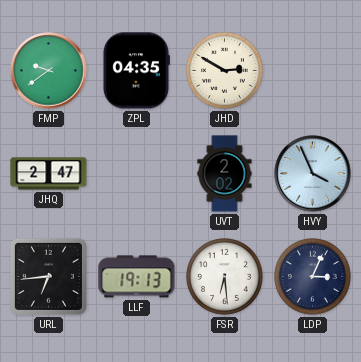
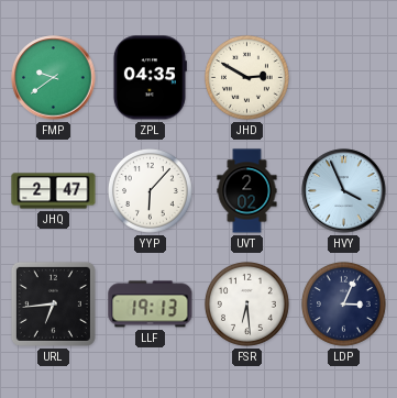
YYP: none -> 6:07
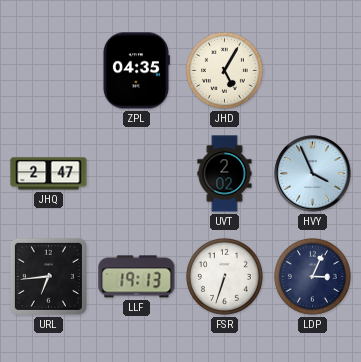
FMP: 9:39 -> none
JHD: 2:50 -> 5:05
YYP: 6:07 -> none
FSR: 6:29 -> 6:33
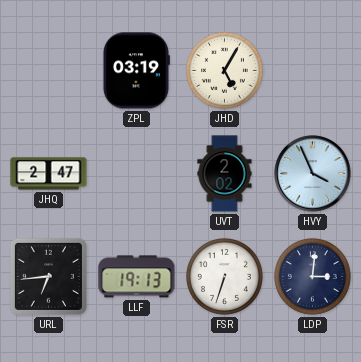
ZPL: 04:35 -> 03:19
LDP: 3:04 -> 3:01
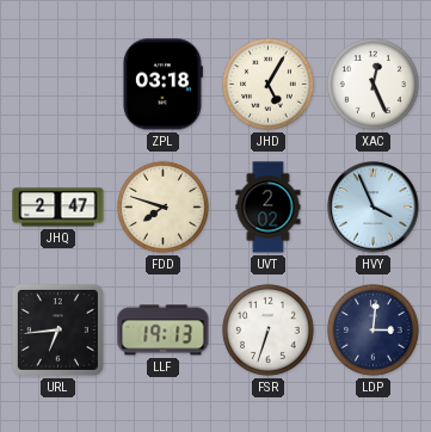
ZPL: 03:19 -> 03:18
XAC: none -> 12:26
FDD: none -> 7:48
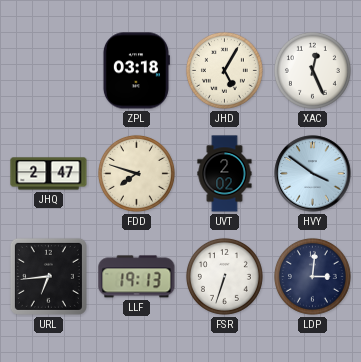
HVY: 3:56 -> 3:51
